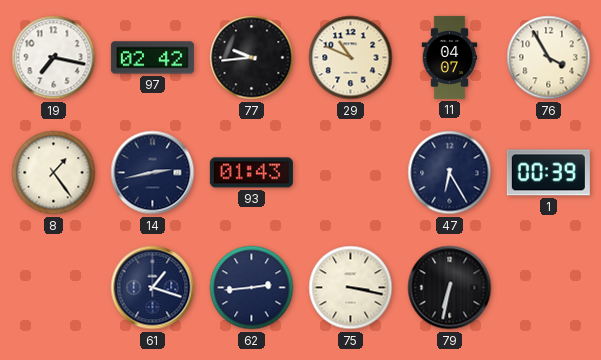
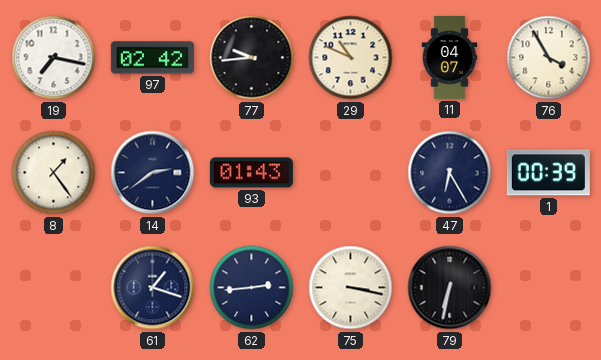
14: 2:43 -> 2:39
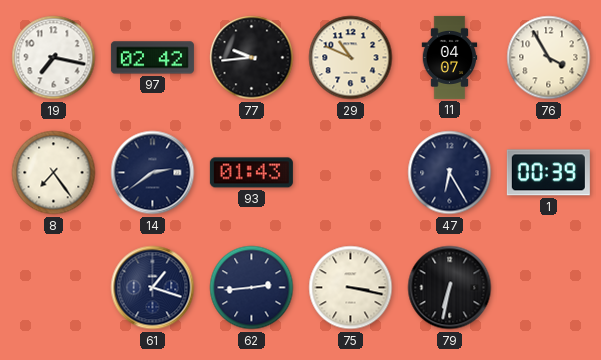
8: 1:24 -> 7:24
